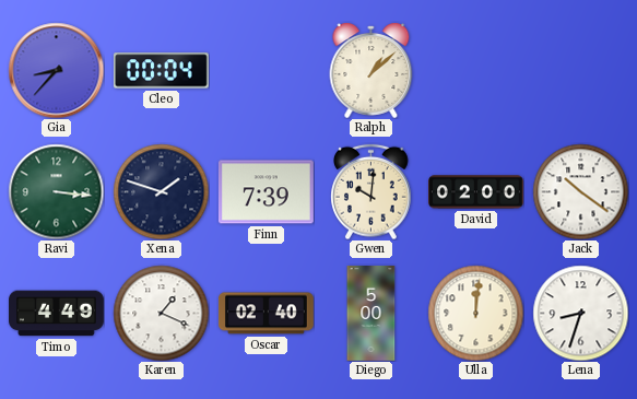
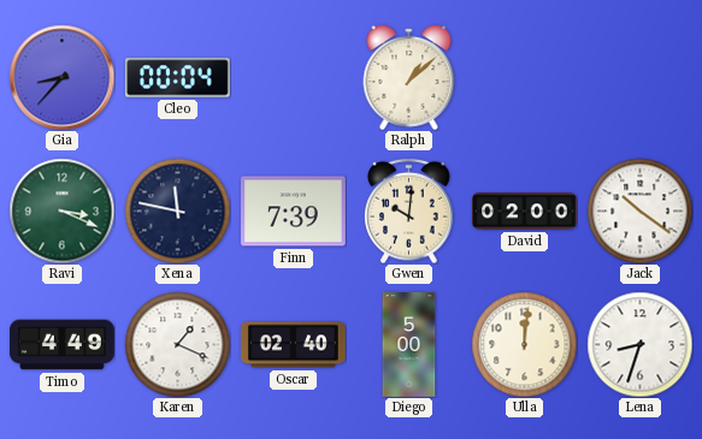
Ravi: 3:16 -> 3:19
Xena: 1:48 -> 11:47
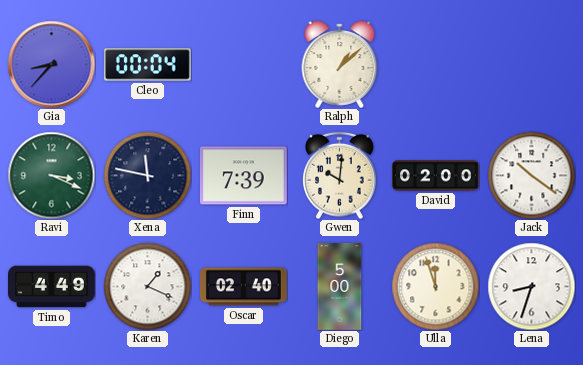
Ulla: 12:01 -> 11:57
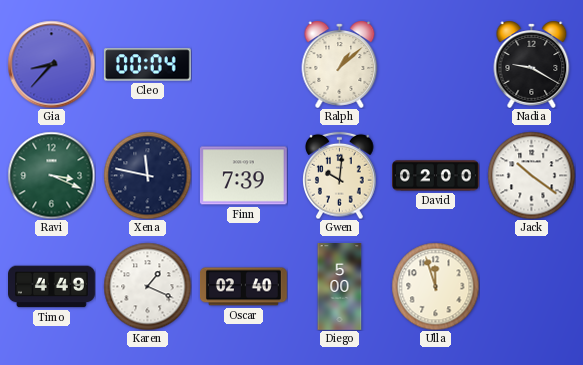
Nadia: none -> 9:20
Lena: 8:33 -> none
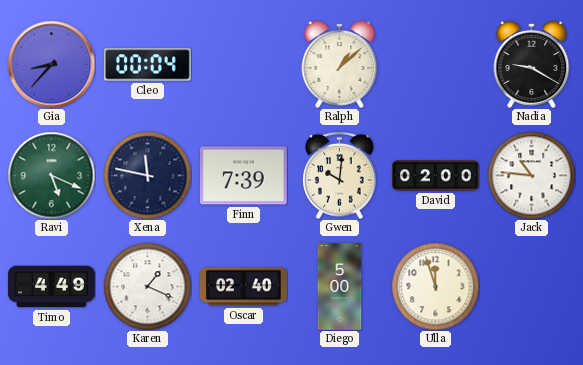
Ravi: 3:19 -> 5:19
Jack: 10:21 -> 10:46
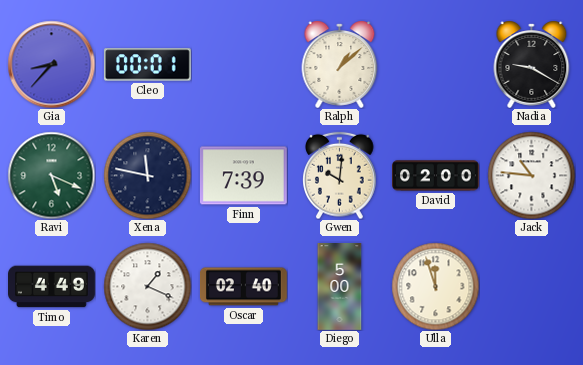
Cleo: 00:04 -> 00:01
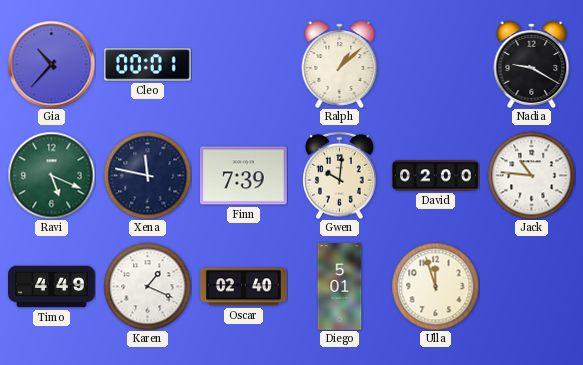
Gia: 8:37 -> 10:37
Diego: 5:00 -> 5:01
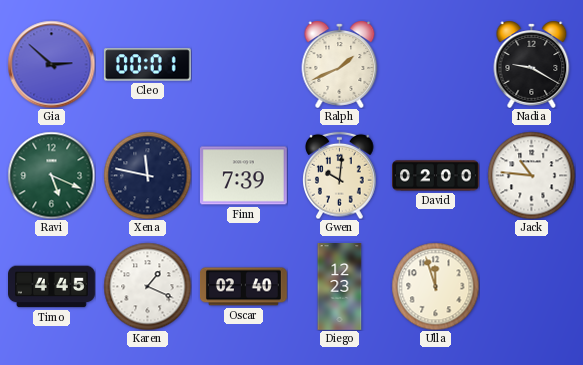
Gia: 10:37 -> 2:52
Ralph: 1:08 -> 1:41
Timo: 4:49 -> 4:45
Diego: 5:01 -> 12:23
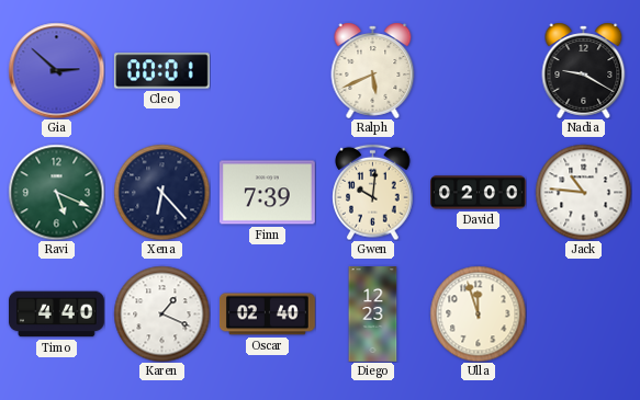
Ralph: 1:41 -> 5:41
Xena: 11:47 -> 6:23
Timo: 4:45 -> 4:40
